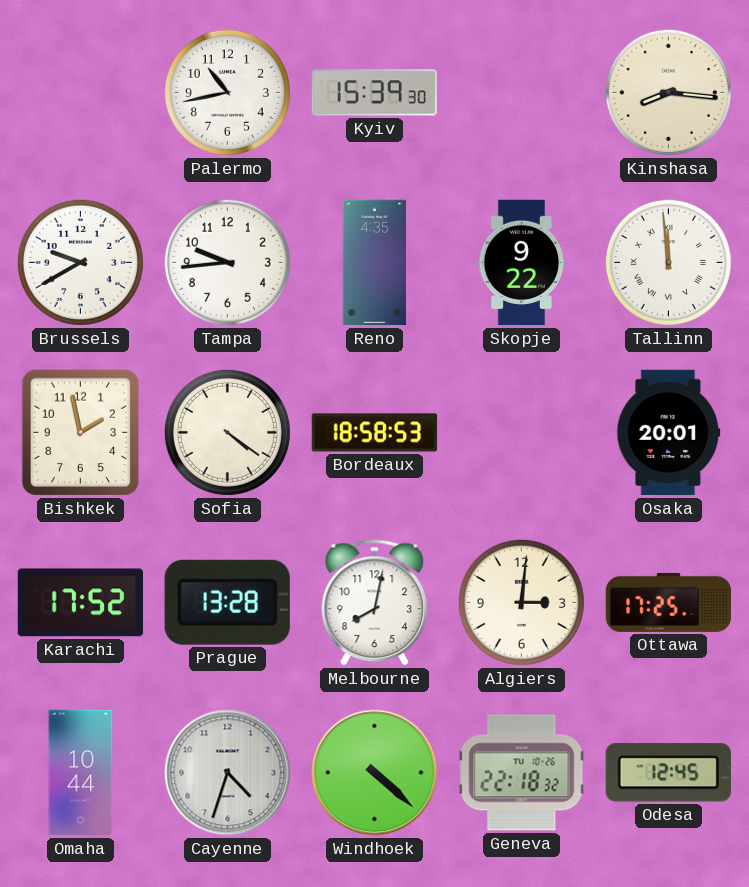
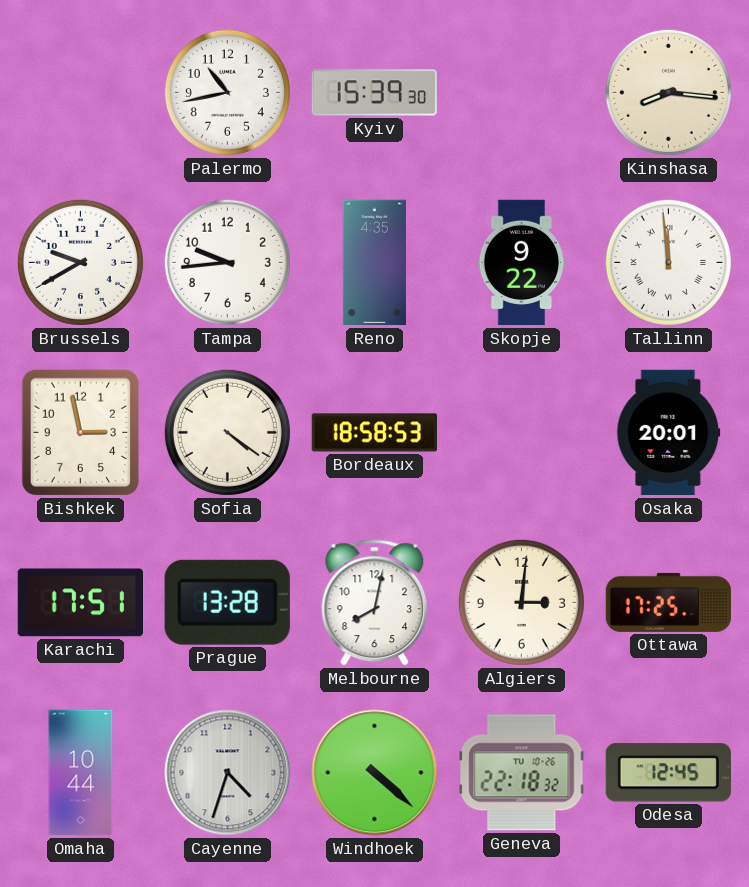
Bishkek: 1:58 -> 2:58
Karachi: 17:52 -> 17:51
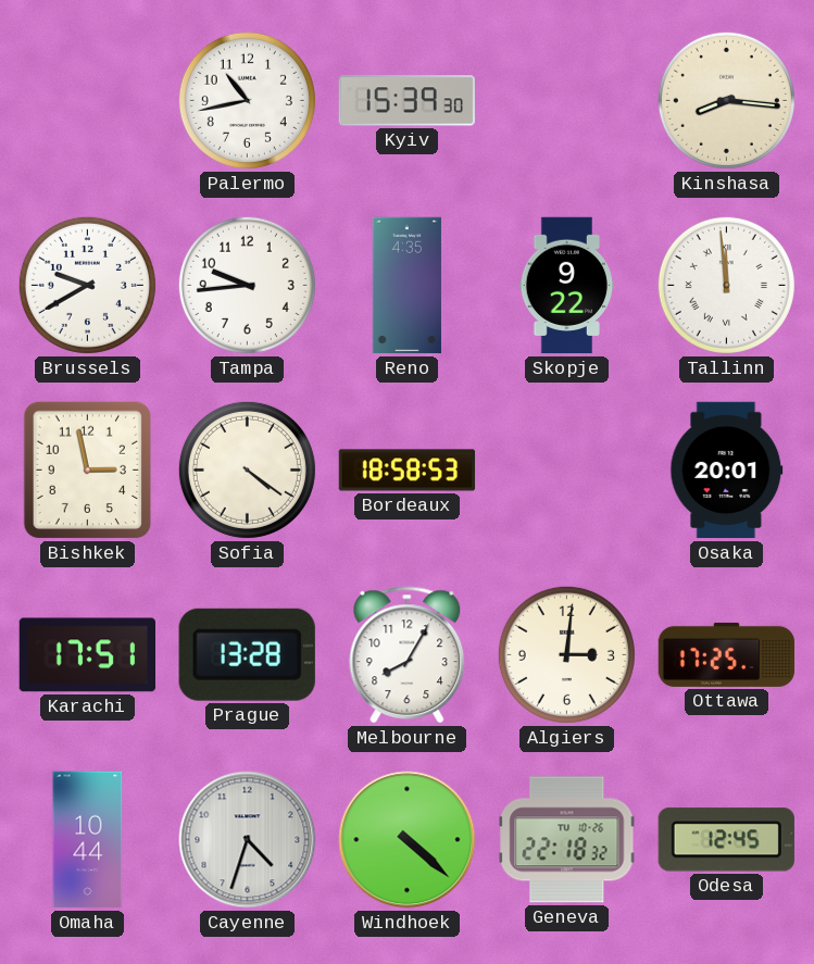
Melbourne: 8:02 -> 8:05
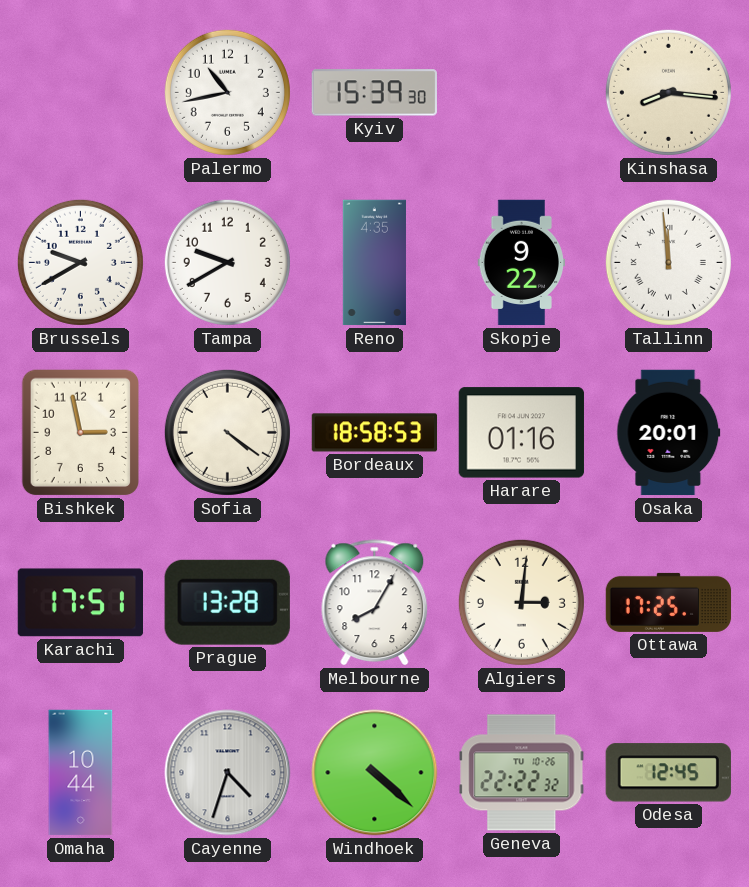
Tampa: 9:44 -> 9:40
Harare: none -> 01:16
Geneva: 22:18 -> 22:22
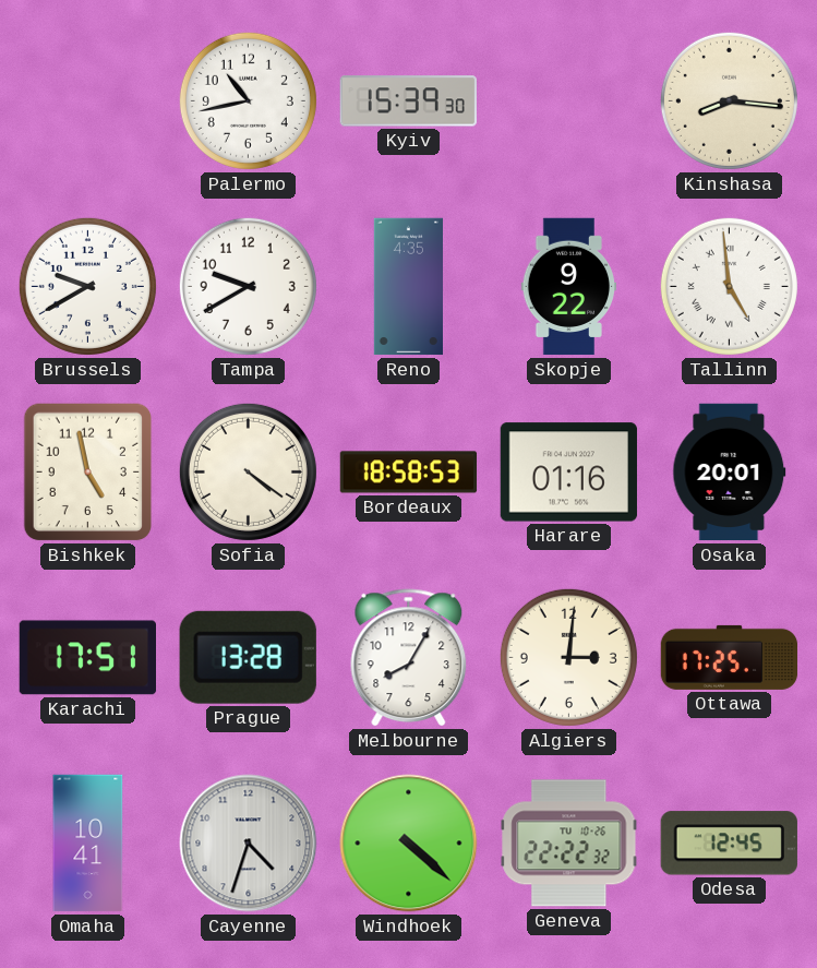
Tallinn: 11:59 -> 4:59
Bishkek: 2:58 -> 4:58
Omaha: 10:44 -> 10:41
